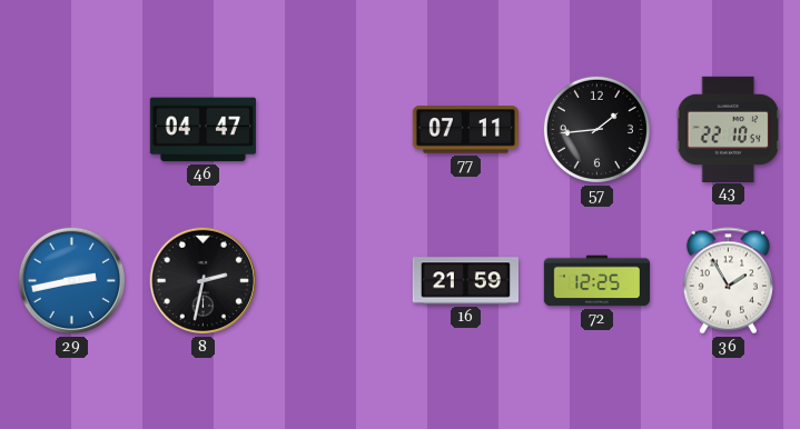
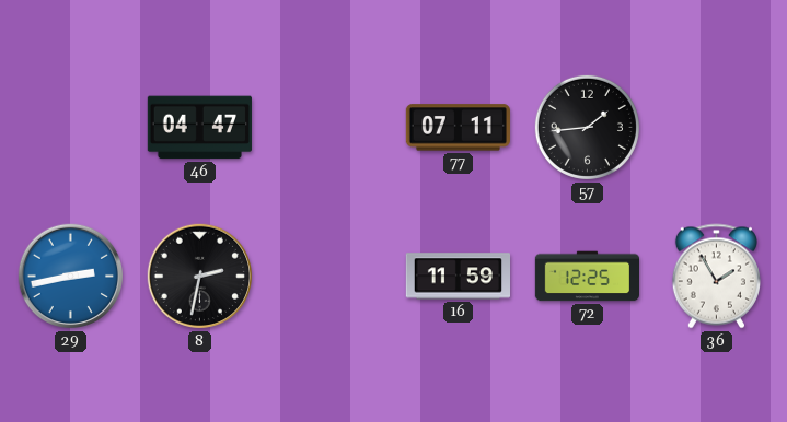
43: 22:10 -> none
16: 21:59 -> 11:59
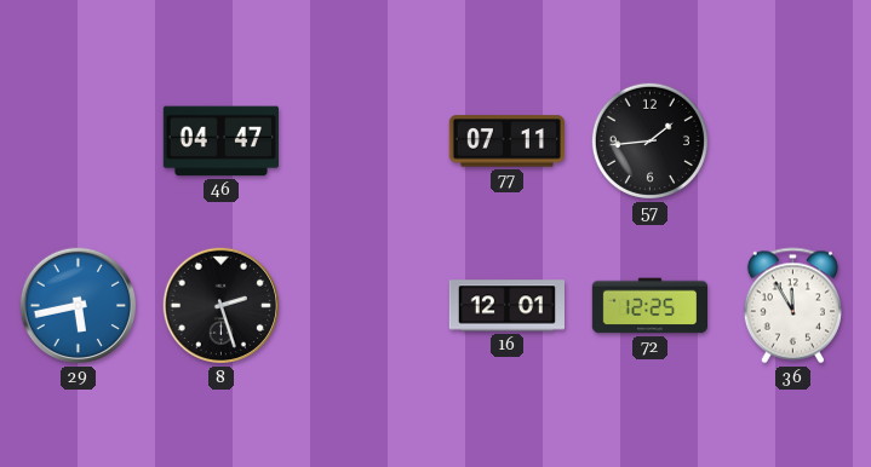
29: 2:43 -> 5:43
8: 2:32 -> 2:27
16: 11:59 -> 12:01
36: 1:55 -> 11:55
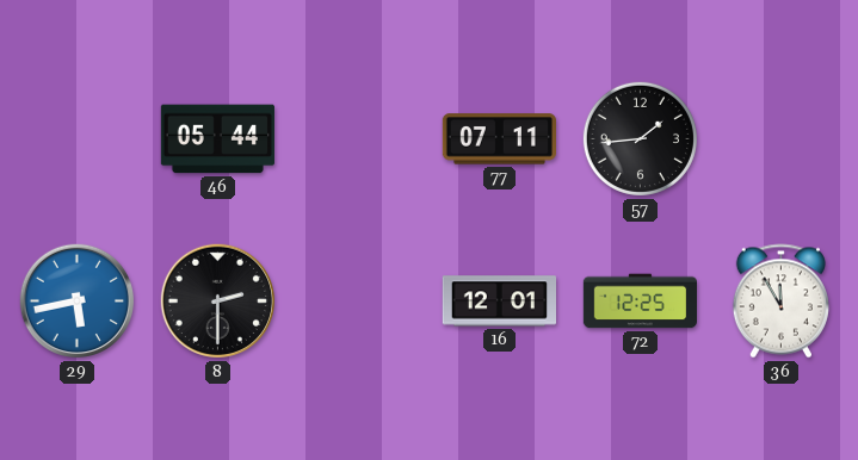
46: 04:47 -> 05:44
8: 2:27 -> 2:30
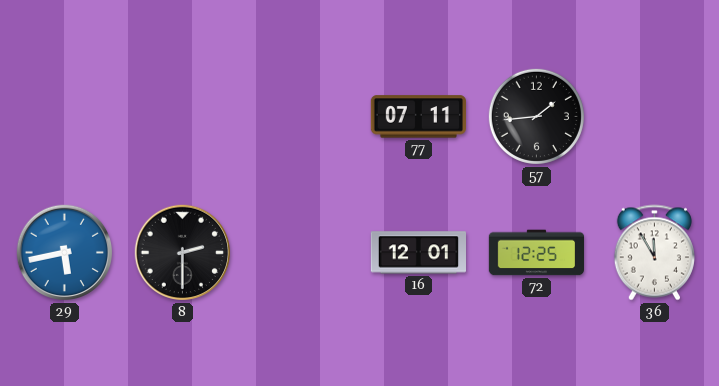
46: 05:44 -> none
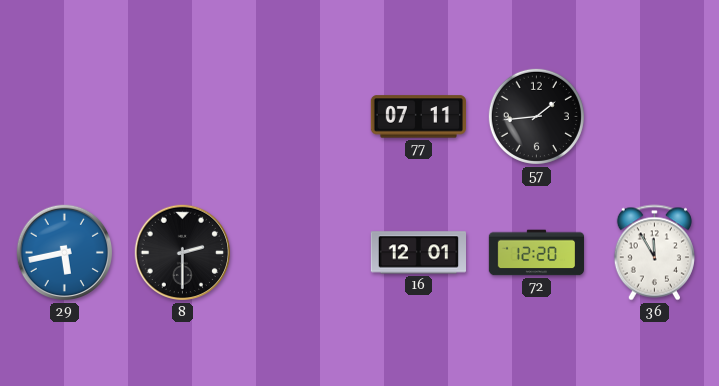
72: 12:25 -> 12:20
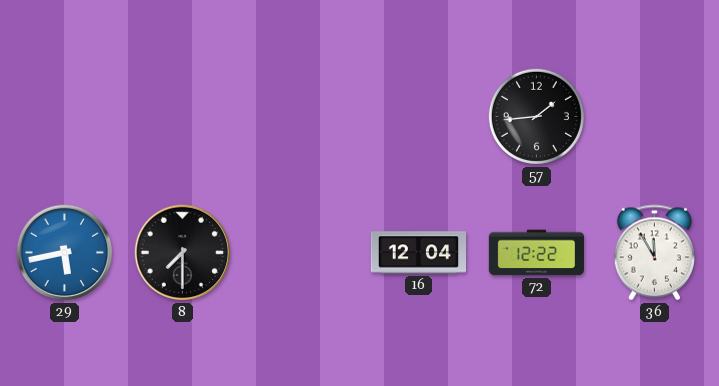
77: 07:11 -> none
8: 2:30 -> 7:30
16: 12:01 -> 12:04
72: 12:20 -> 12:22
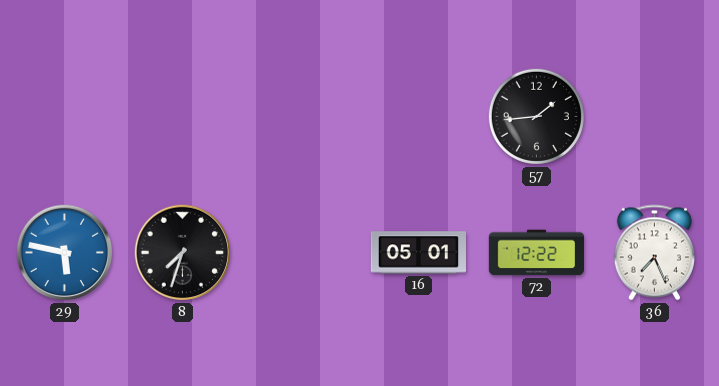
29: 5:43 -> 5:47
8: 7:30 -> 7:33
16: 12:04 -> 05:01
36: 11:55 -> 7:26
